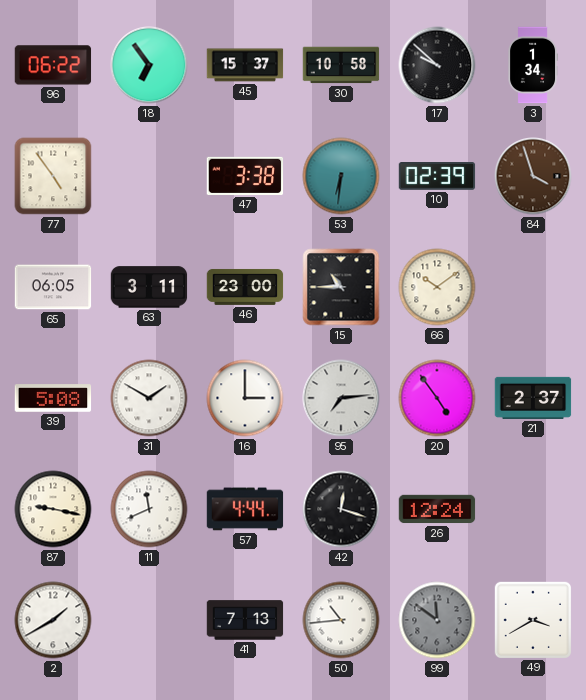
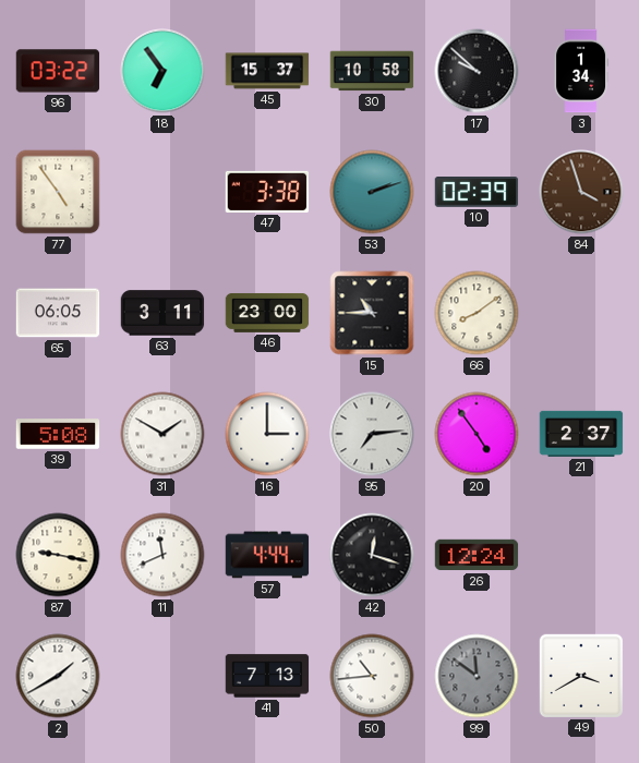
96: 06:22 -> 03:22
53: 6:31 -> 2:12
66: 10:09 -> 8:09
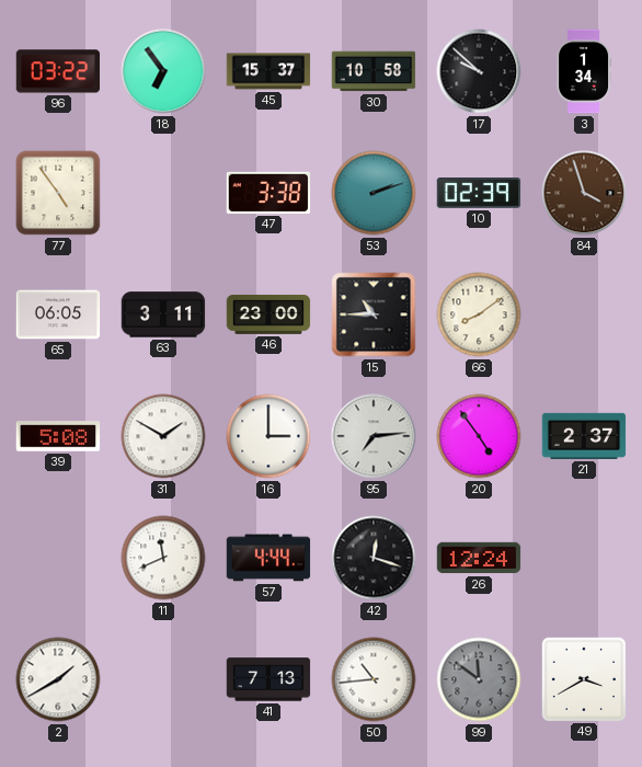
87: 9:17 -> none
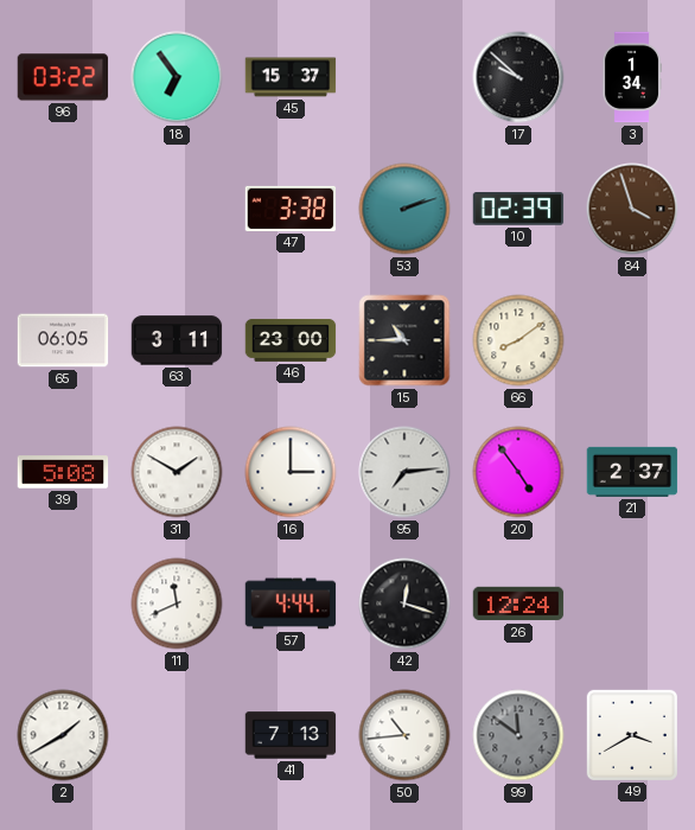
30: 10:58 -> none
77: 4:54 -> none
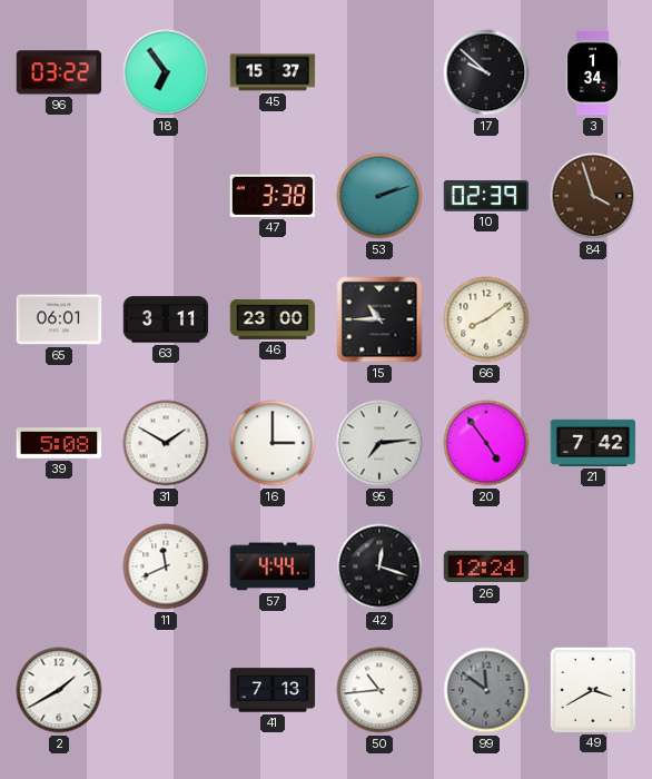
65: 06:05 -> 06:01
21: 2:37 -> 7:42
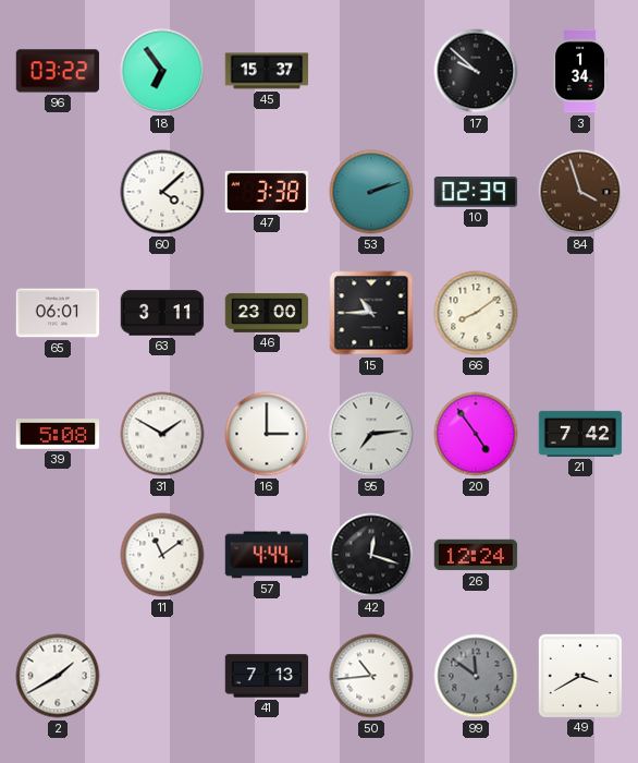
60: none -> 4:08
11: 11:41 -> 11:09
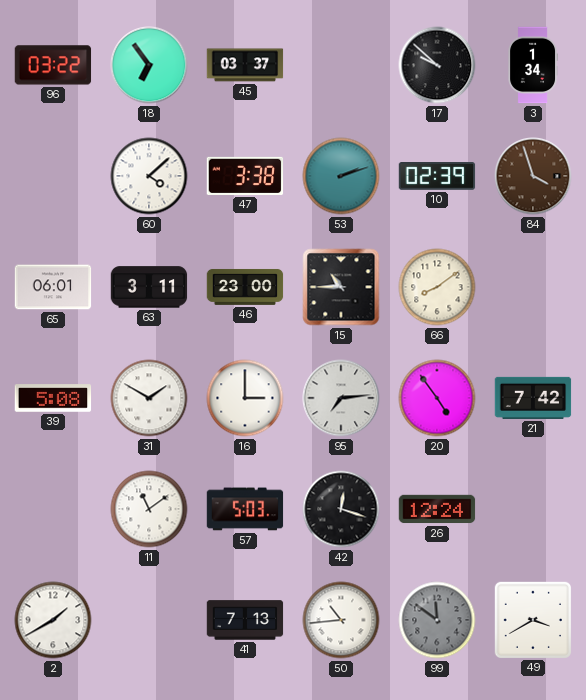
45: 15:37 -> 03:37
57: 4:44 -> 5:03
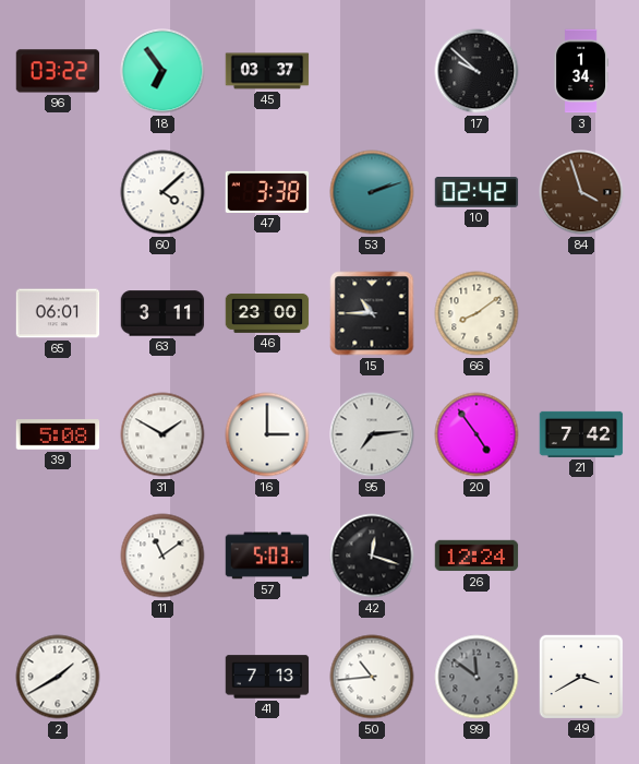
10: 02:39 -> 02:42
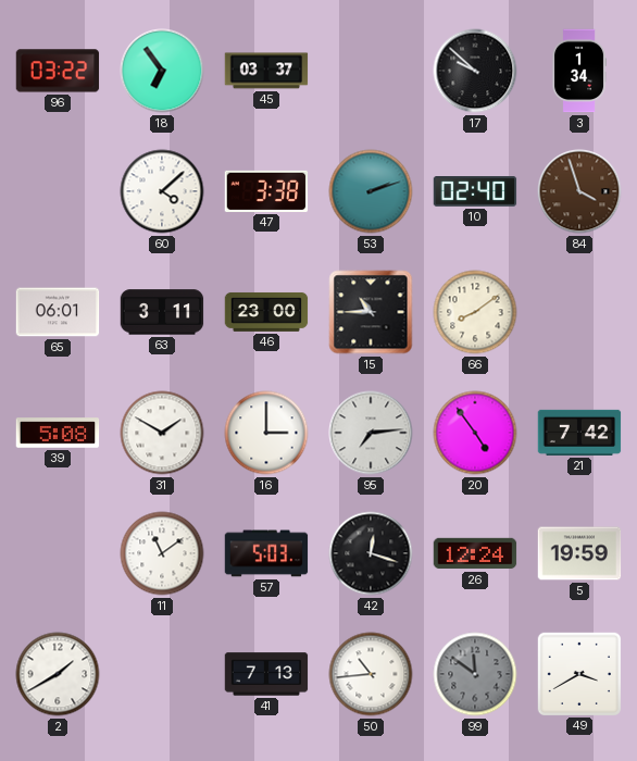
10: 02:42 -> 02:40
5: none -> 19:59
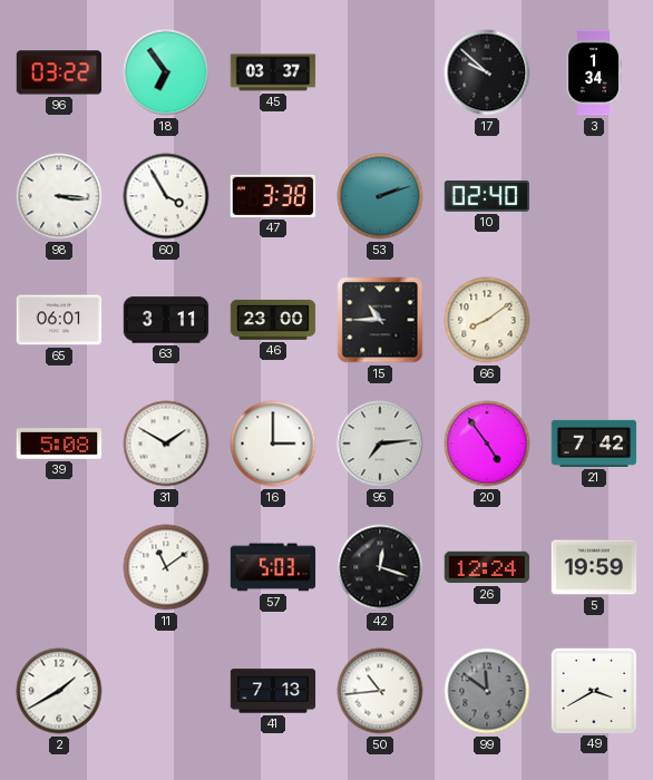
98: none -> 3:16
60: 4:08 -> 3:55
84: 3:57 -> none
